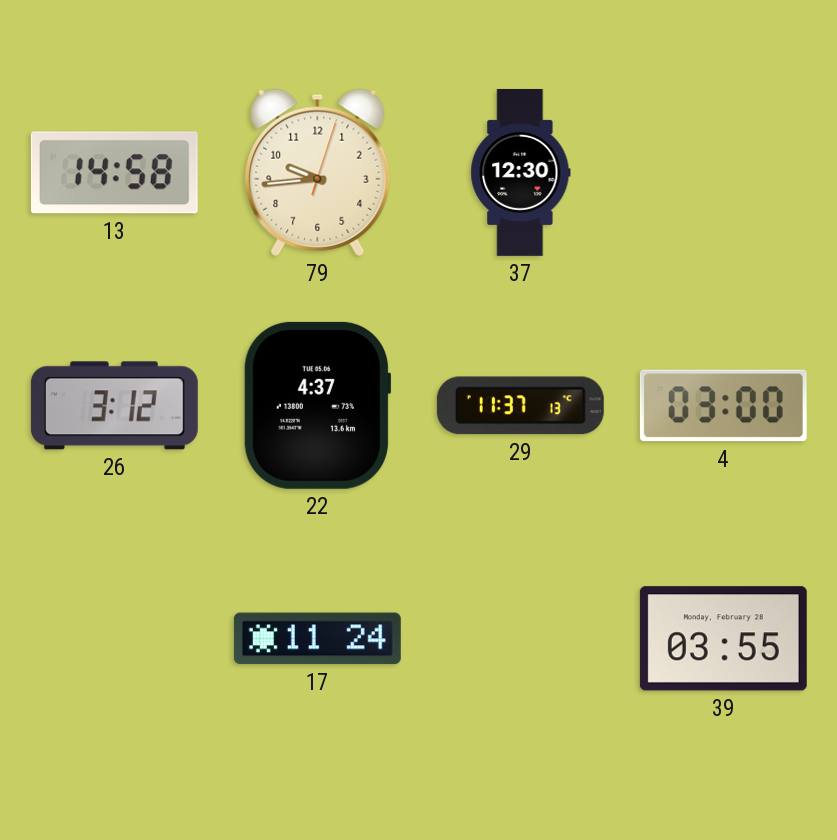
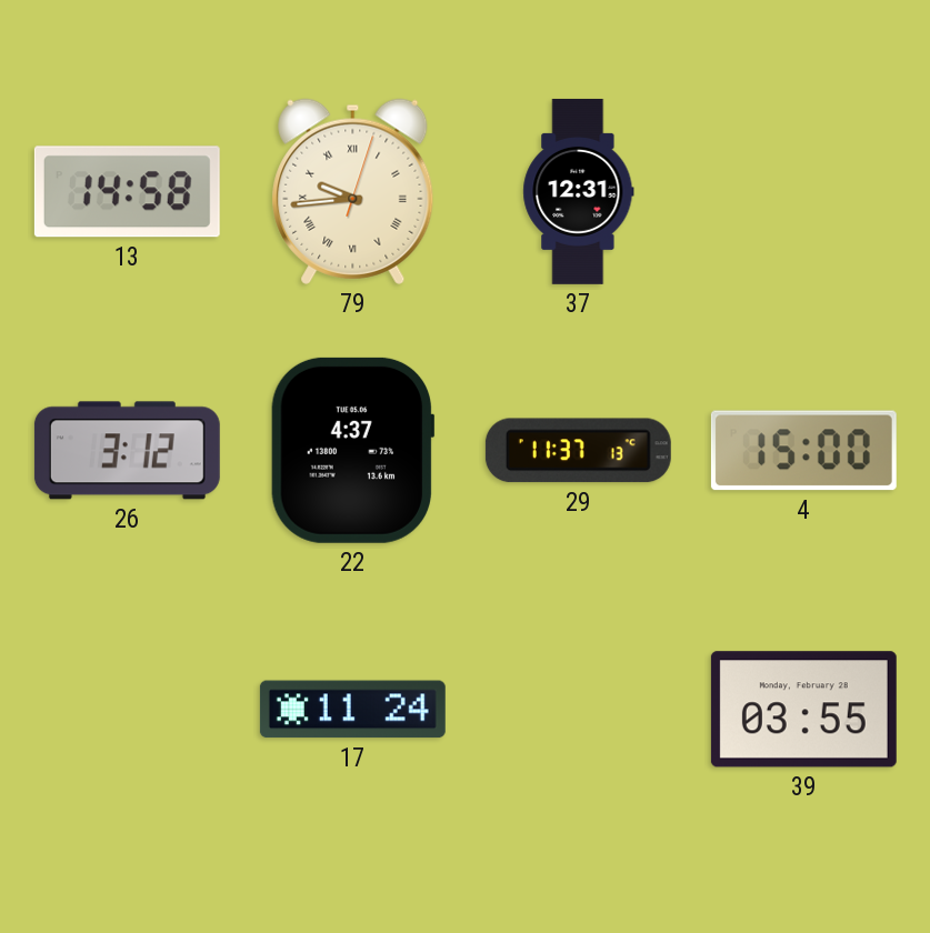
79 numerals: Arabic -> Roman
37: 12:30 -> 12:31
4: 03:00 -> 15:00
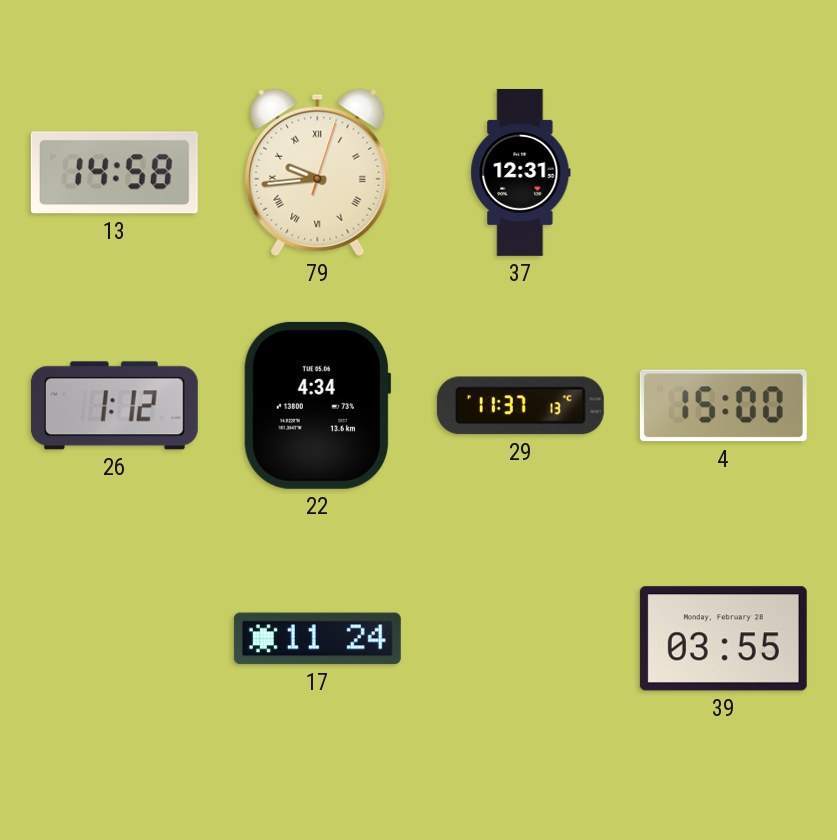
26: 3:12 -> 1:12
22: 4:37 -> 4:34
